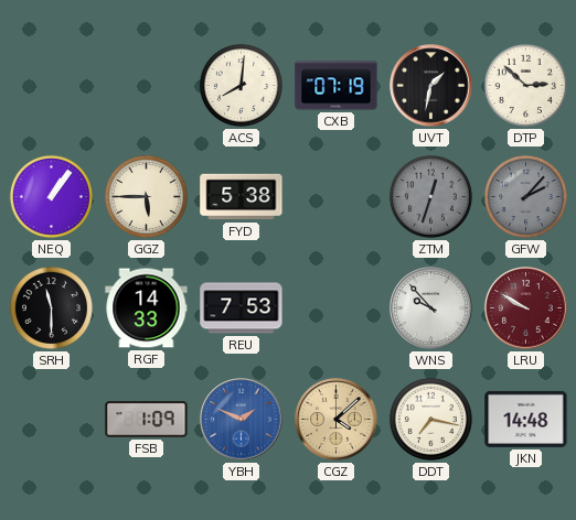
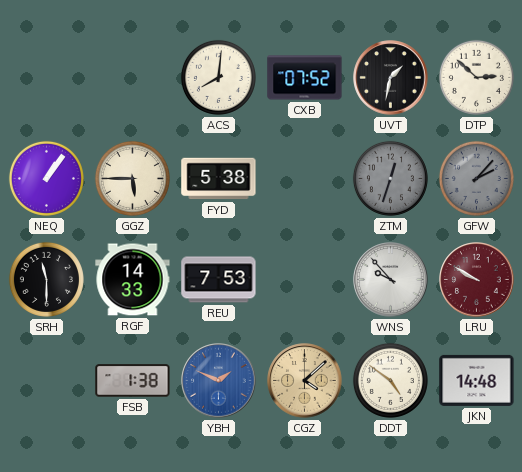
CXB: 07:19 -> 07:52
FSB: 1:09 -> 1:38
DDT: 7:17 -> 4:51
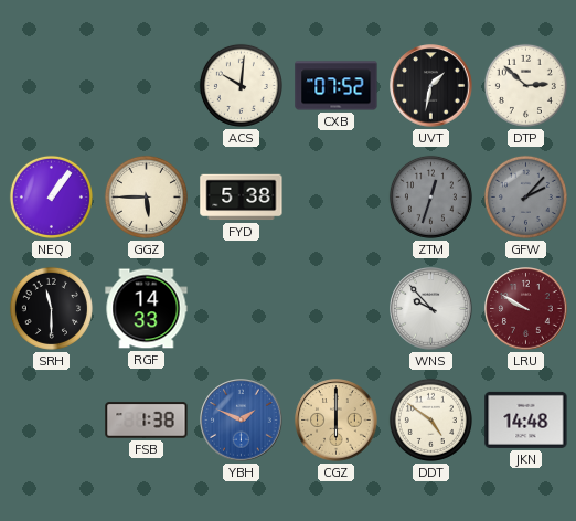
ACS: 8:01 -> 10:01
REU: 7:53 -> none
CGZ: 4:08 -> 6:00
